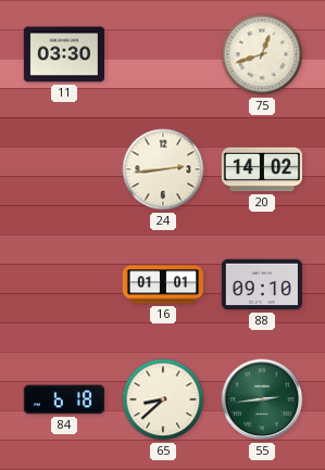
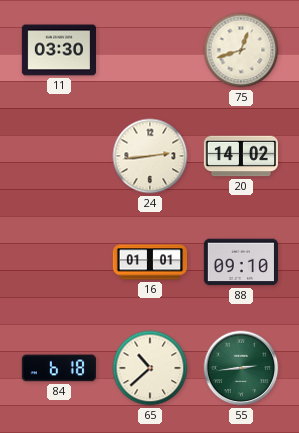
65: 8:38 -> 10:38
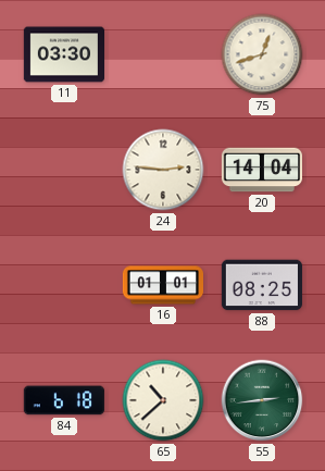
24: 2:44 -> 2:46
20: 14:02 -> 14:04
88: 09:10 -> 08:25
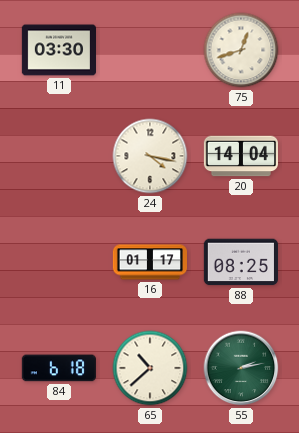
24: 2:46 -> 4:17
16: 01:01 -> 01:17
55: 2:44 -> 2:13
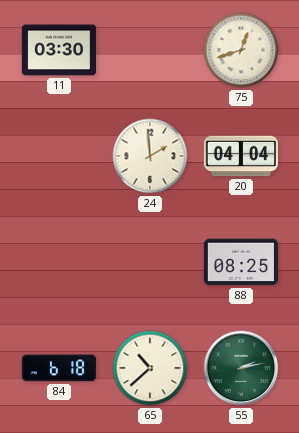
24: 4:17 -> 1:59
20: 14:04 -> 04:04
16: 01:17 -> none
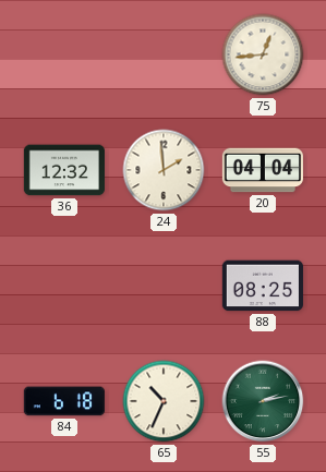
11: 03:30 -> none
75: 12:42 -> 12:44
36: none -> 12:32
65: 10:38 -> 10:34
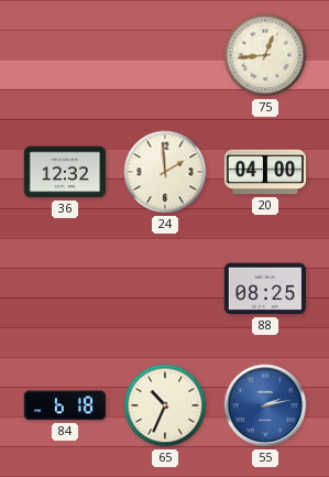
20: 04:04 -> 04:00
55 dial: green -> blue
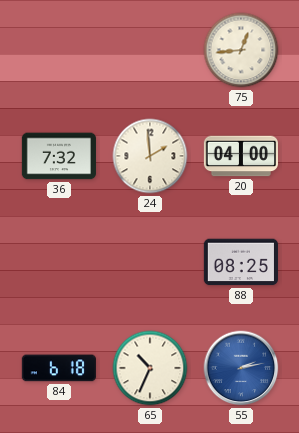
36: 12:32 -> 7:32
